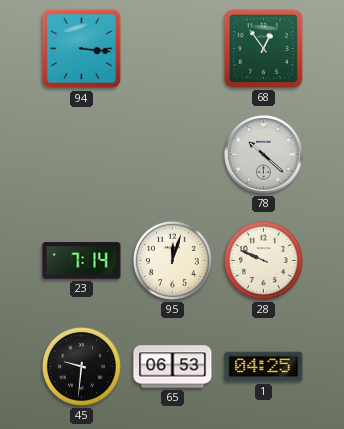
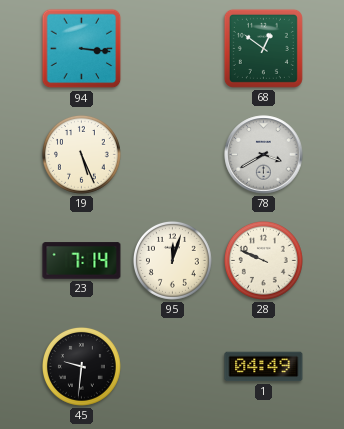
68: 12:54 -> 12:51
19: none -> 5:26
78: 10:22 -> 3:40
65: 06:53 -> none
1: 04:25 -> 04:49
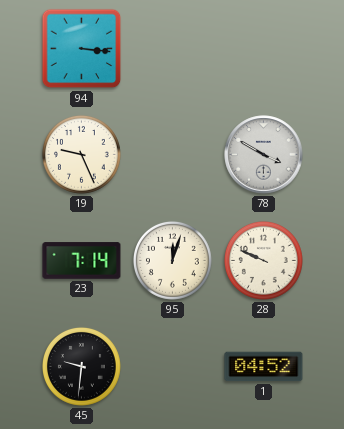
68: 12:51 -> none
19: 5:26 -> 9:26
78: 3:40 -> 3:50
1: 04:49 -> 04:52
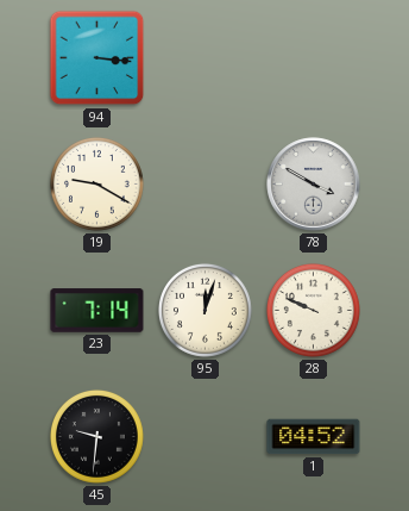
19: 9:26 -> 9:20
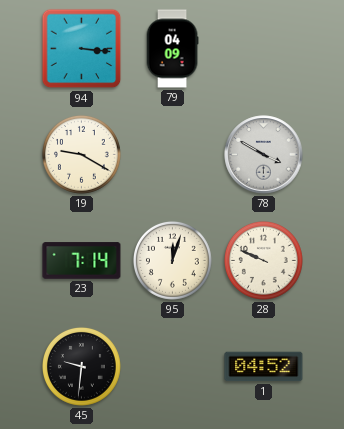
79: none -> 04:09
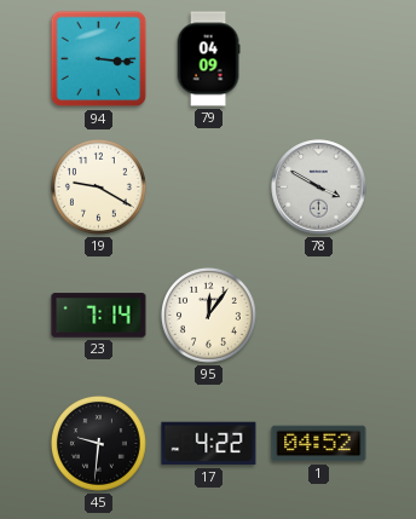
95: 12:03 -> 12:06
28: 9:49 -> none
17: none -> 4:22
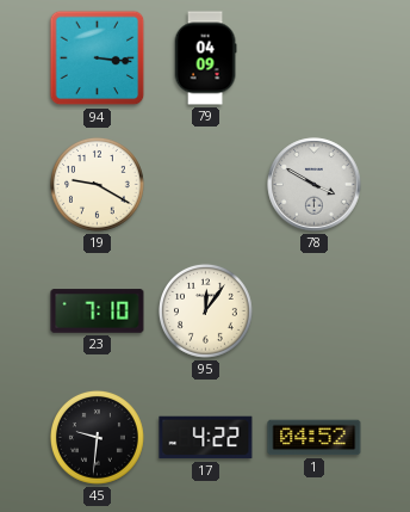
23: 7:14 -> 7:10
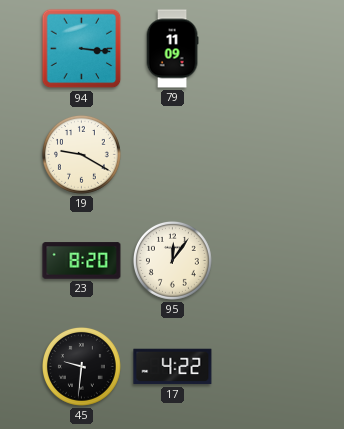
79: 04:09 -> 11:09
78: 3:50 -> none
23: 7:10 -> 8:20
1: 04:52 -> none
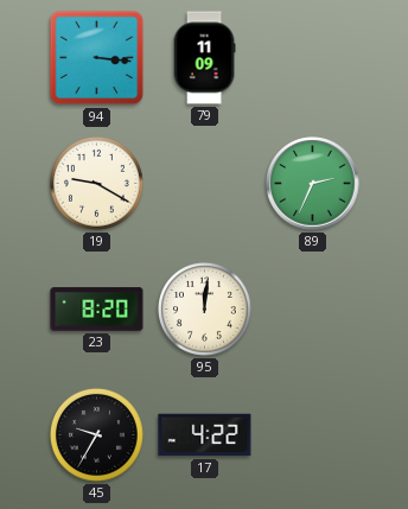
89: none -> 2:34
95: 12:06 -> 12:01
45: 9:31 -> 9:35
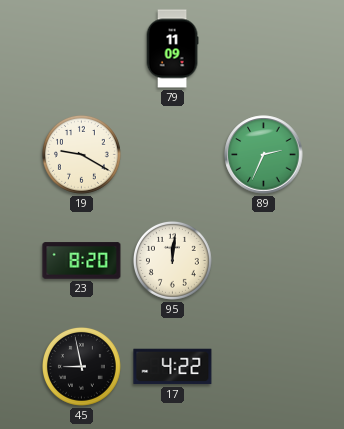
94: 3:16 -> none
45: 9:35 -> 8:58
